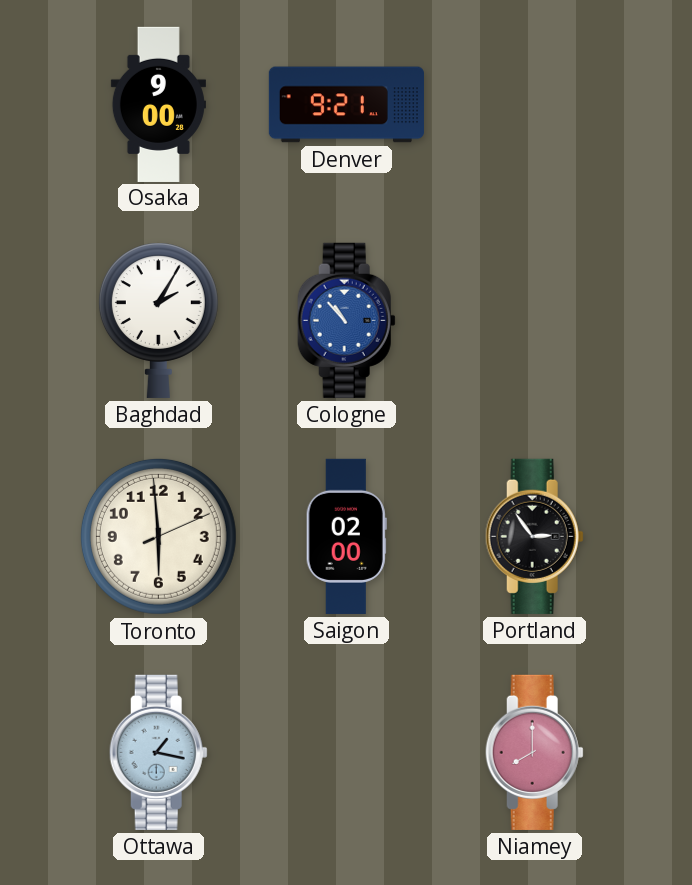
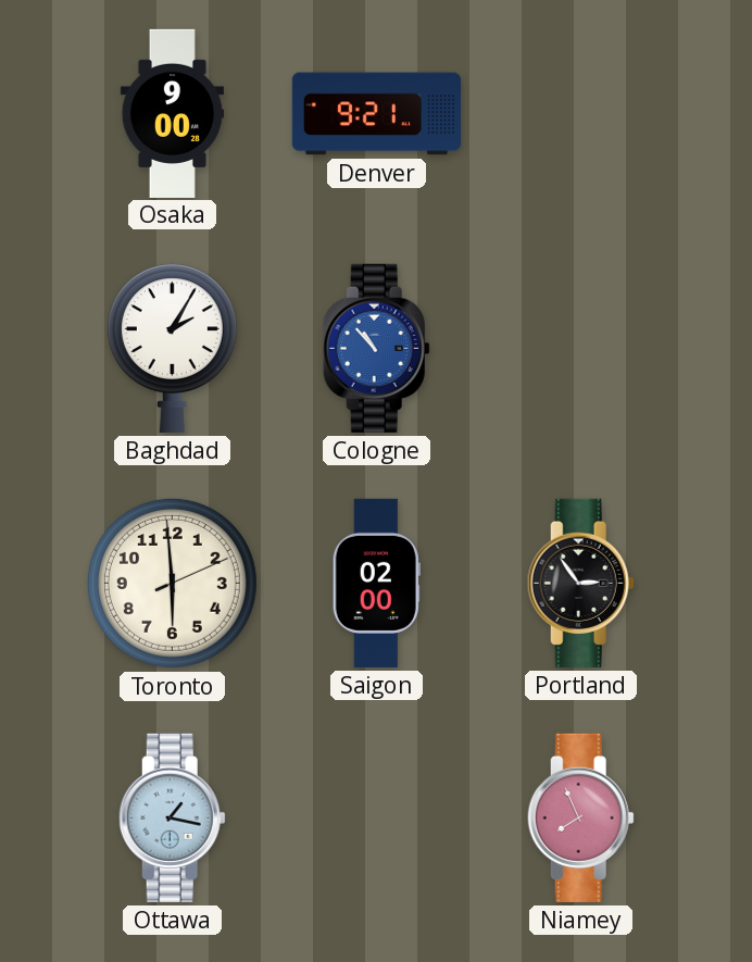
Niamey: 8:00 -> 7:56
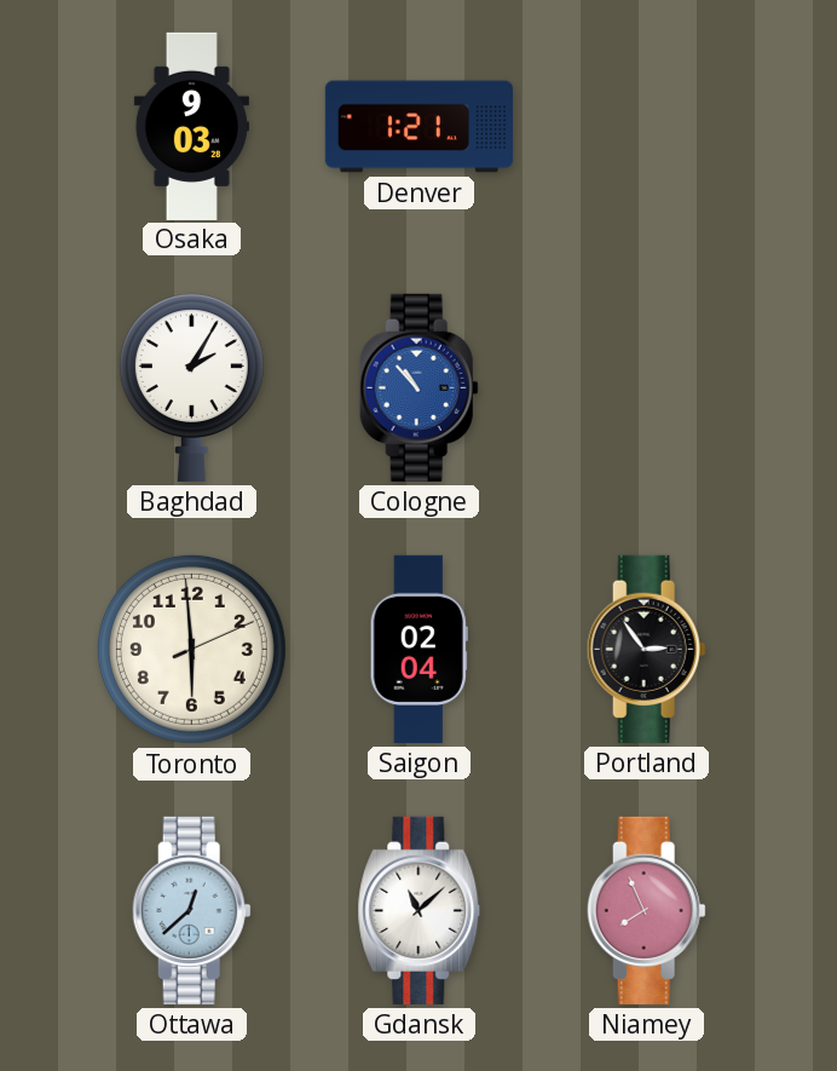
Osaka: 9:00 -> 9:03
Denver: 9:21 -> 1:21
Saigon: 02:00 -> 02:04
Ottawa: 1:17 -> 12:38
Gdansk: none -> 11:08
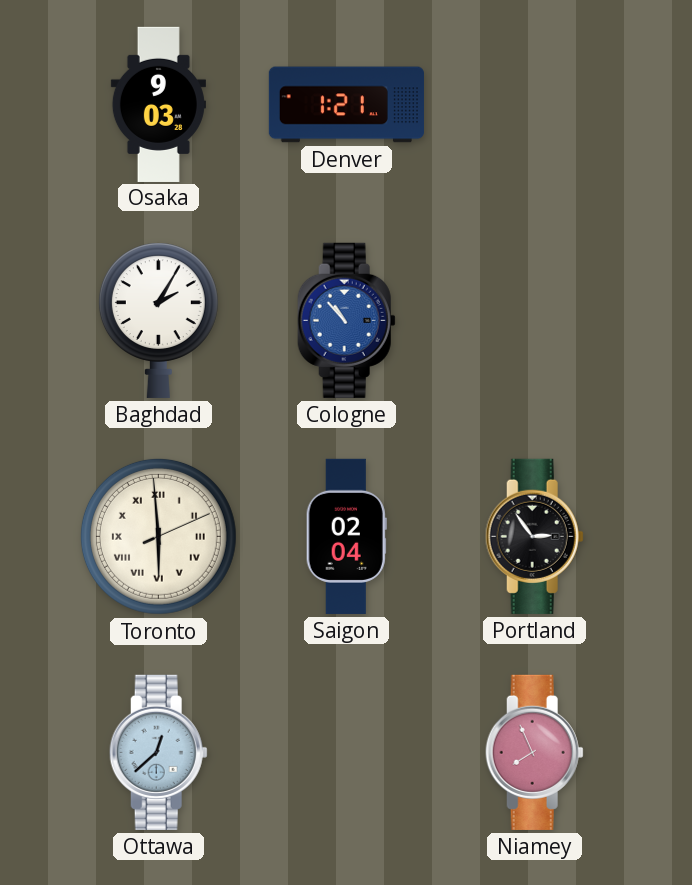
Toronto numerals: Arabic -> Roman
Gdansk: 11:08 -> none
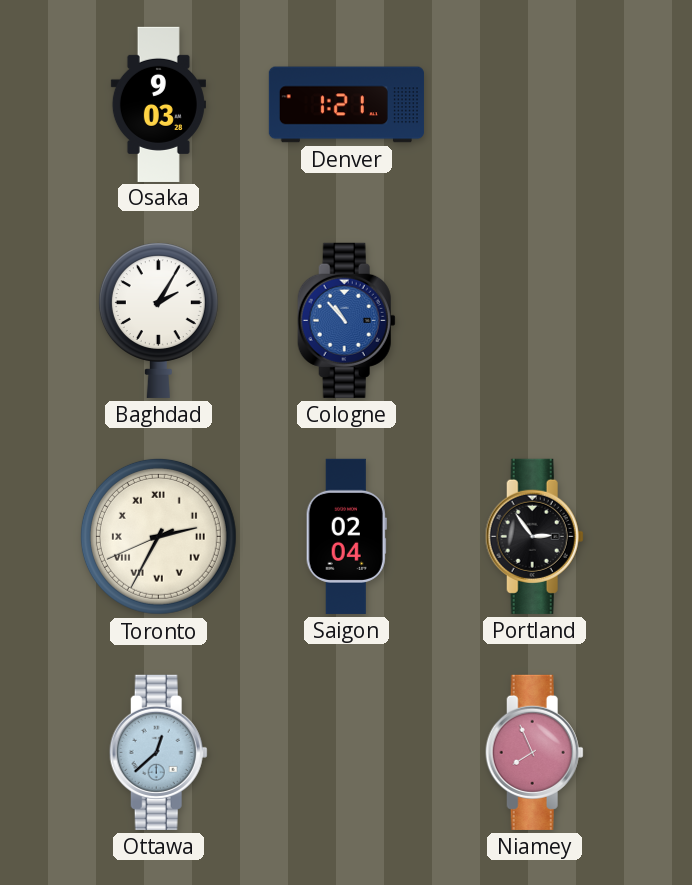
Toronto: 5:59 -> 2:34
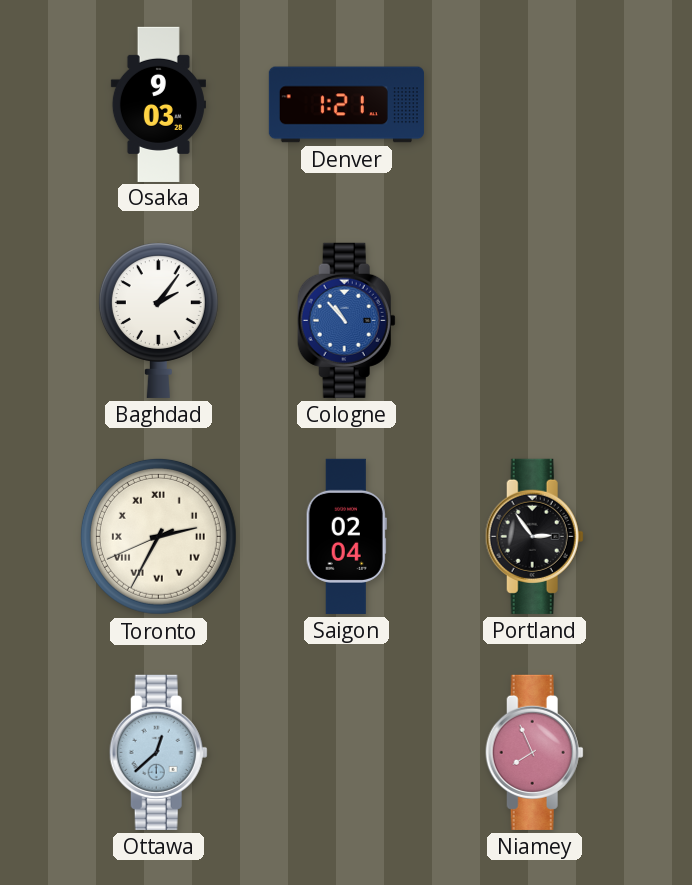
Baghdad: 2:05 -> 2:06
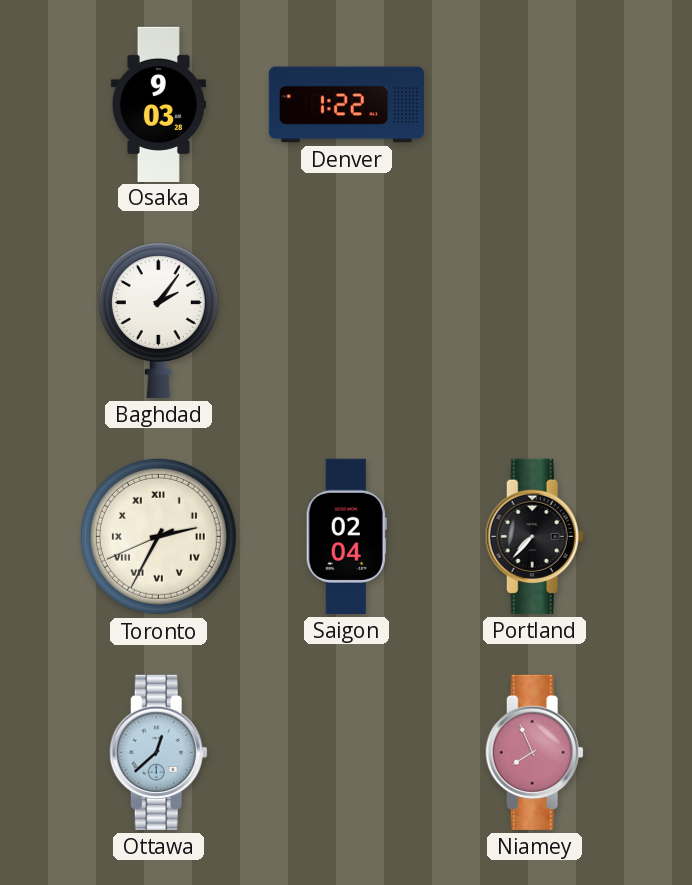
Denver: 1:21 -> 1:22
Cologne: 10:53 -> none
Portland: 2:54 -> 7:37
